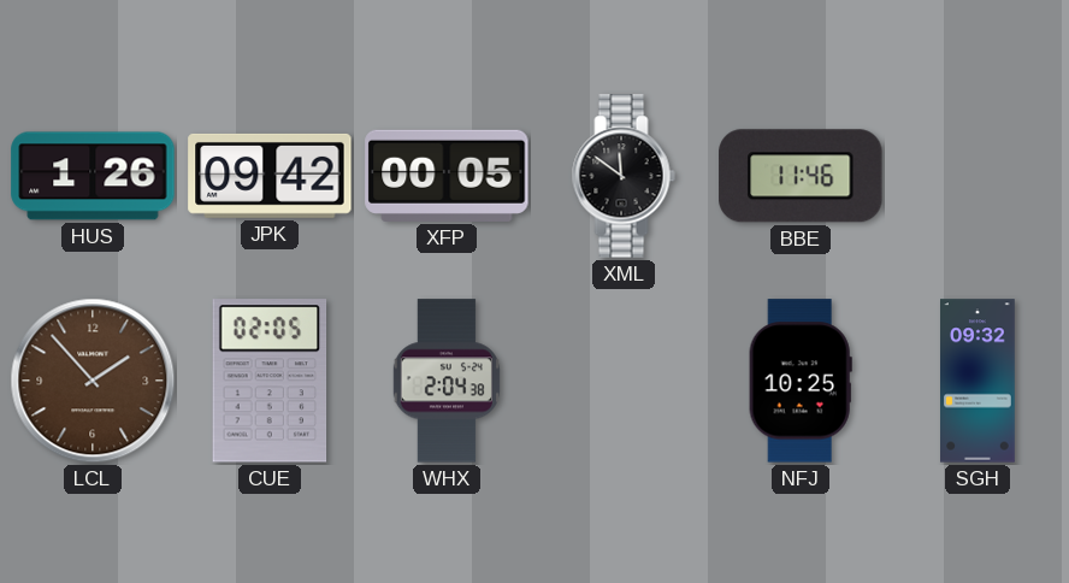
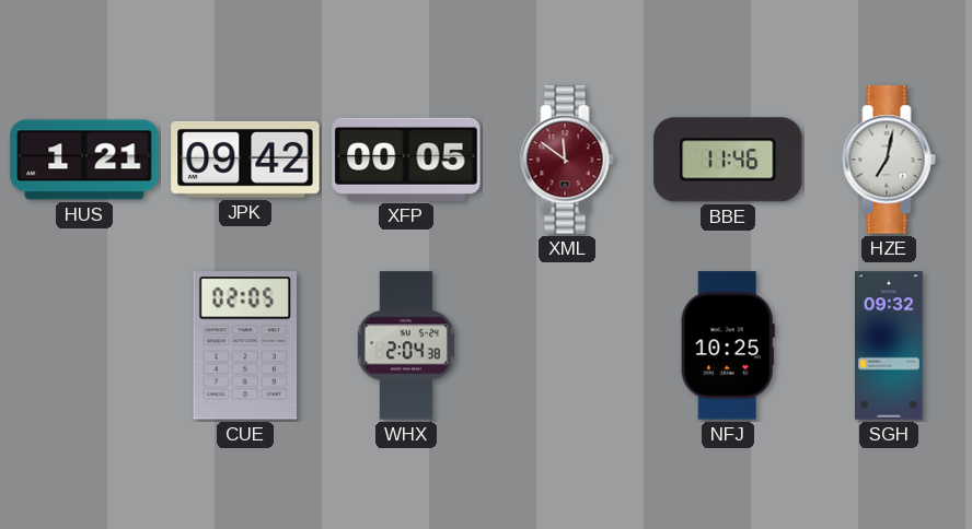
HUS: 1:26 -> 1:21
XML dial: black -> burgundy
HZE: none -> 7:02
LCL: 1:53 -> none
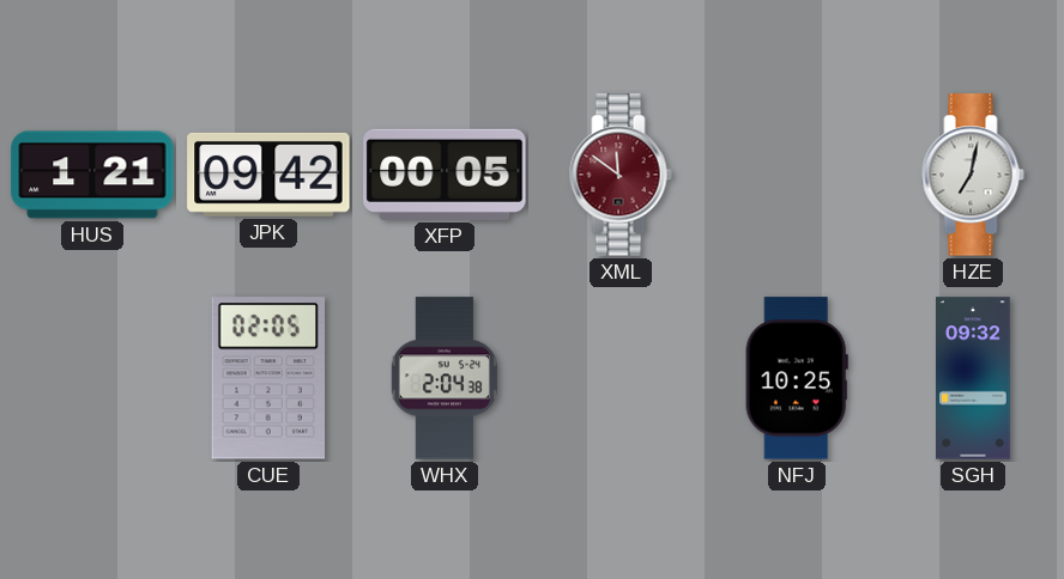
BBE: 11:46 -> none
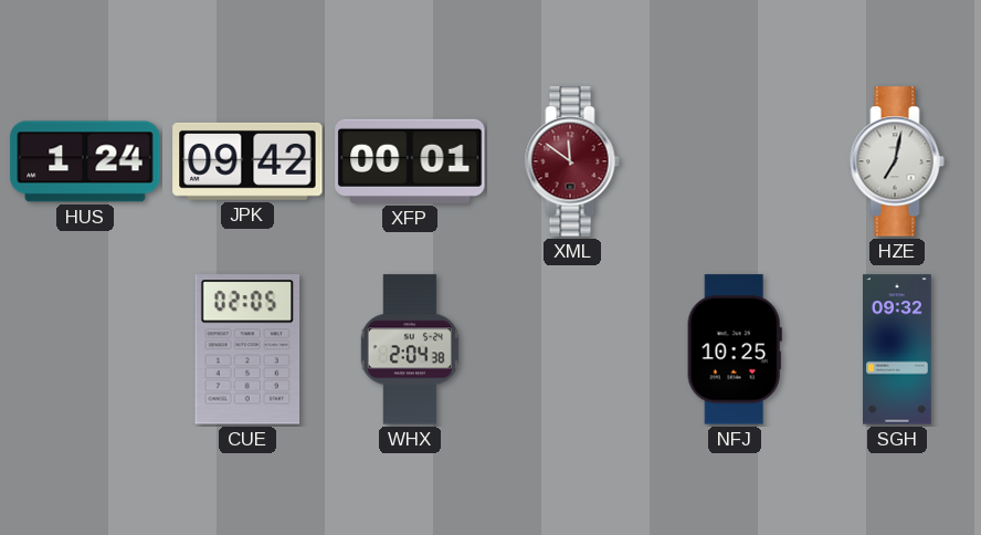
HUS: 1:21 -> 1:24
XFP: 00:05 -> 00:01
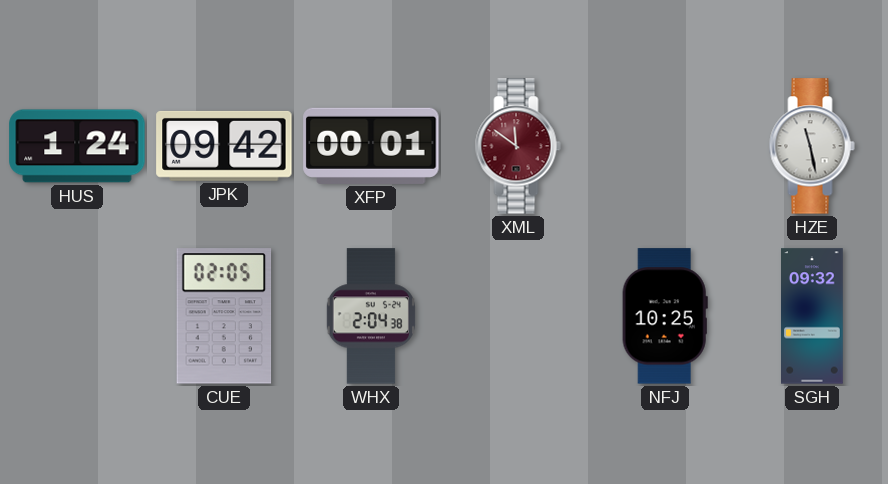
HZE: 7:02 -> 11:28
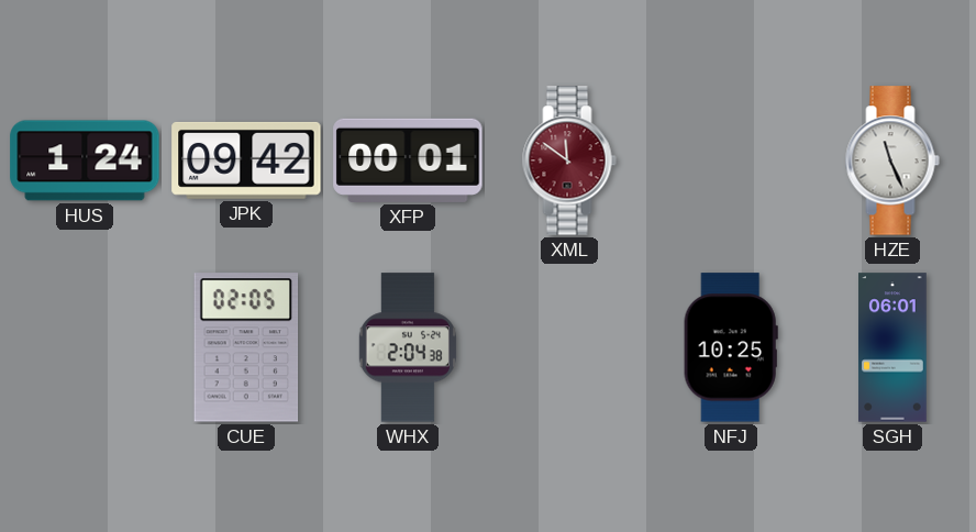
HZE: 11:28 -> 11:26
SGH: 09:32 -> 06:01
